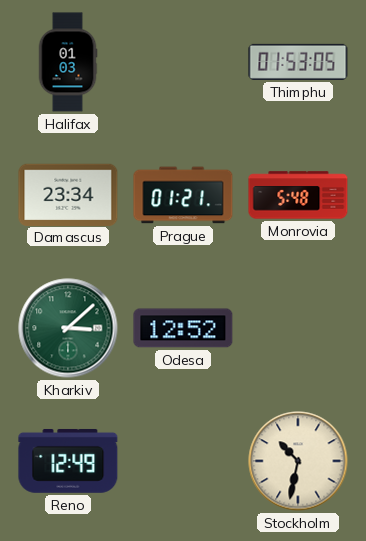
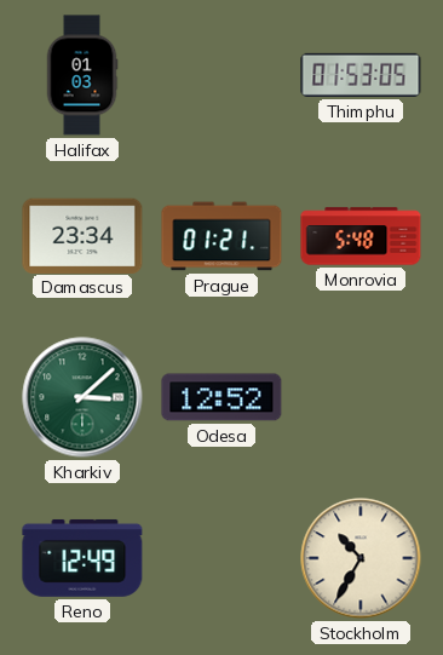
Stockholm: 10:32 -> 10:35
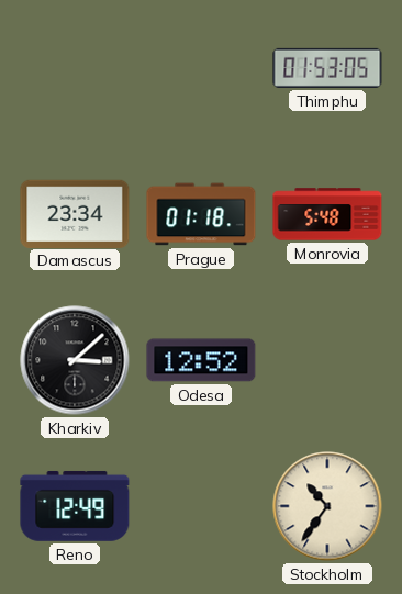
Halifax: 01:03 -> none
Prague: 01:21 -> 01:18
Kharkiv dial: green -> black
Stockholm: 10:35 -> 10:36
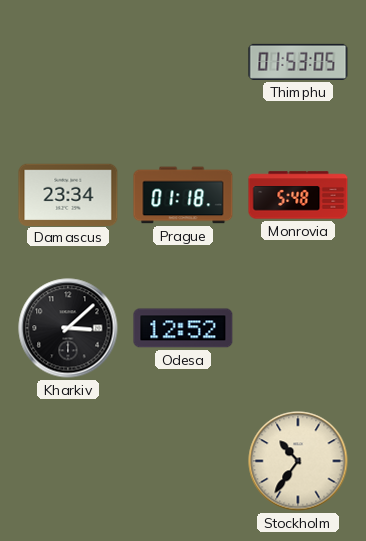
Reno: 12:49 -> none
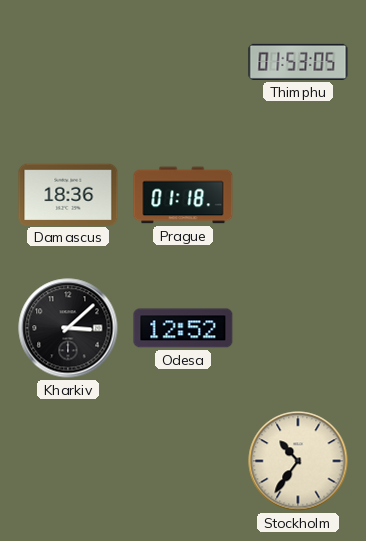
Damascus: 23:34 -> 18:36
Monrovia: 5:48 -> none
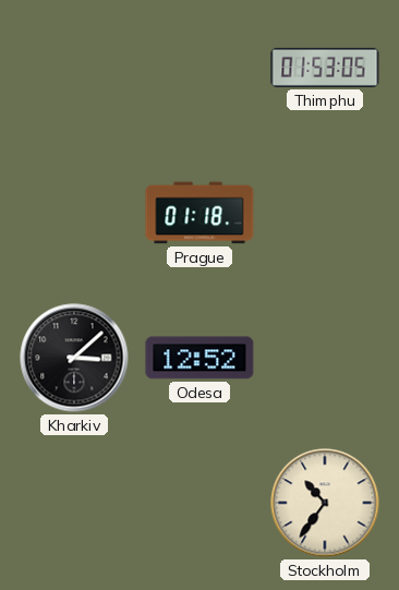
Damascus: 18:36 -> none
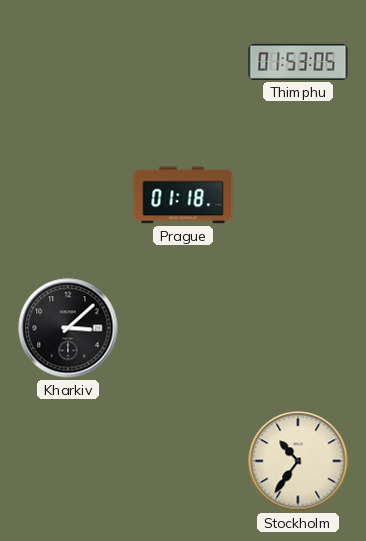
Odesa: 12:52 -> none
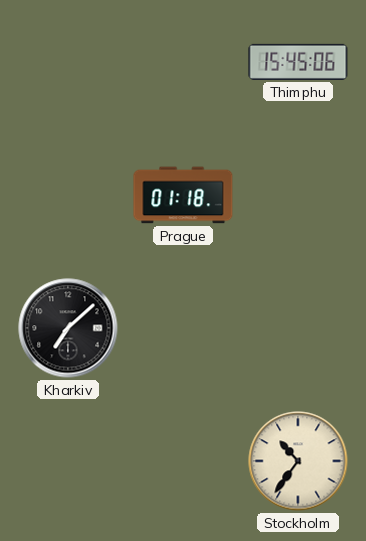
Thimphu: 01:53 -> 15:45
Kharkiv: 3:08 -> 7:08
